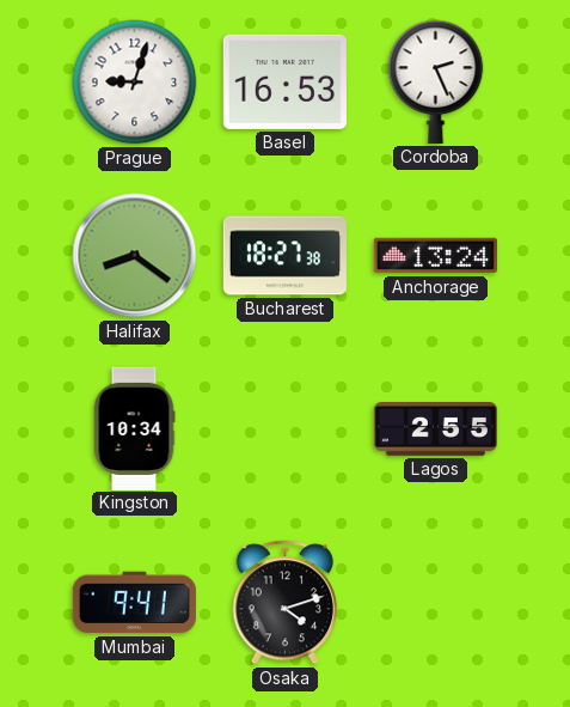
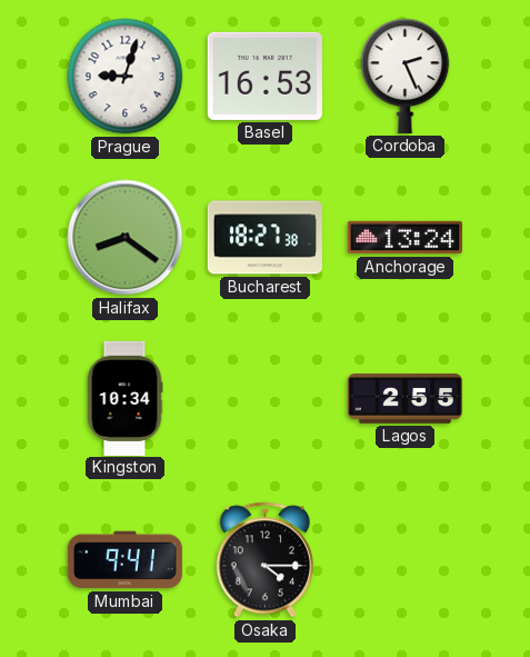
Osaka: 4:12 -> 4:15
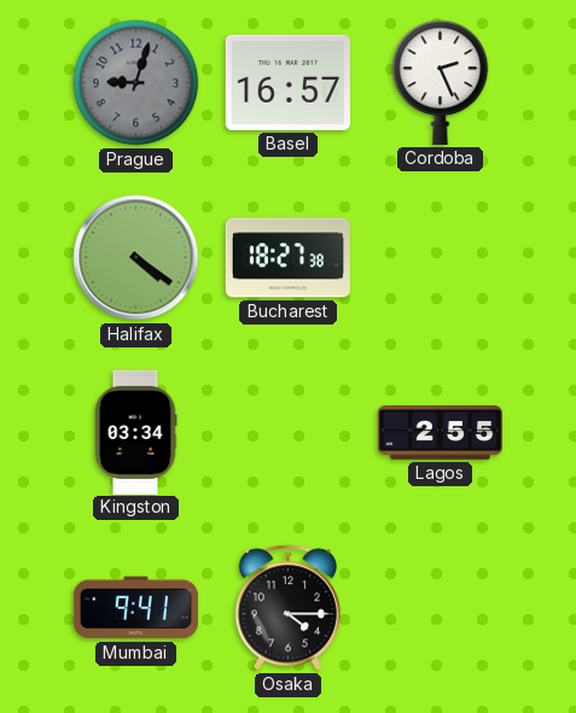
Prague dial: white -> grey
Basel: 16:53 -> 16:57
Halifax: 8:21 -> 4:21
Anchorage: 13:24 -> none
Kingston: 10:34 -> 03:34
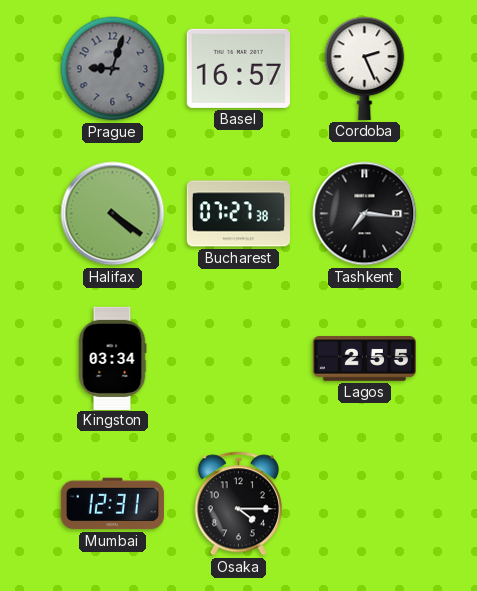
Bucharest: 18:27 -> 07:27
Tashkent: none -> 7:16
Mumbai: 9:41 -> 12:31
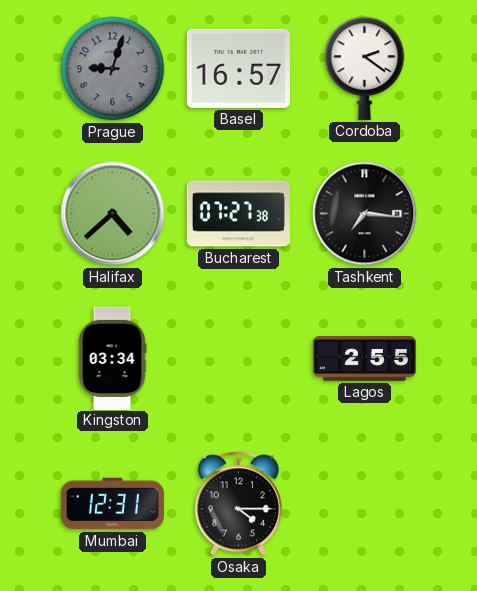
Cordoba: 2:26 -> 2:21
Halifax: 4:21 -> 4:38
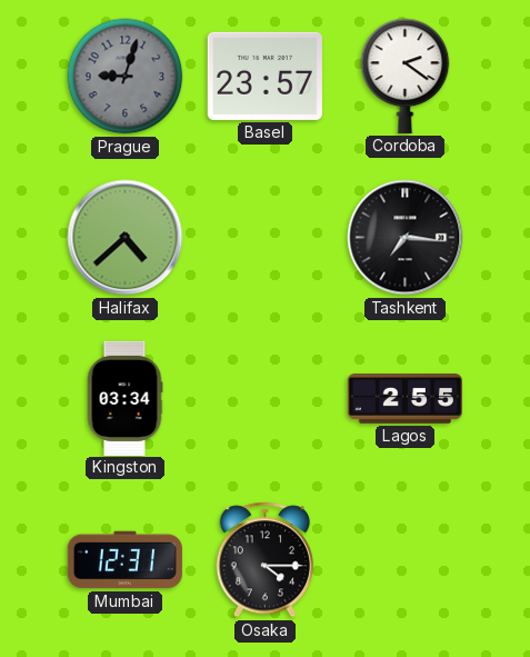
Basel: 16:57 -> 23:57
Bucharest: 07:27 -> none
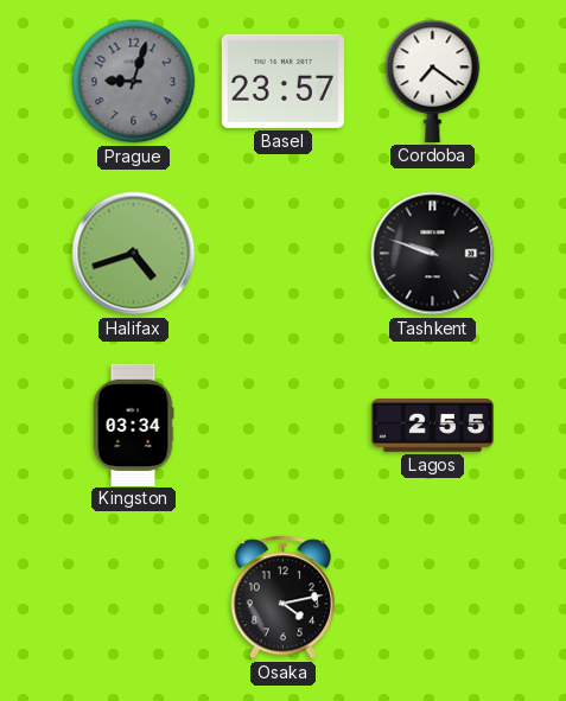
Cordoba: 2:21 -> 7:21
Halifax: 4:38 -> 4:42
Tashkent: 7:16 -> 9:48
Mumbai: 12:31 -> none
Osaka: 4:15 -> 4:13
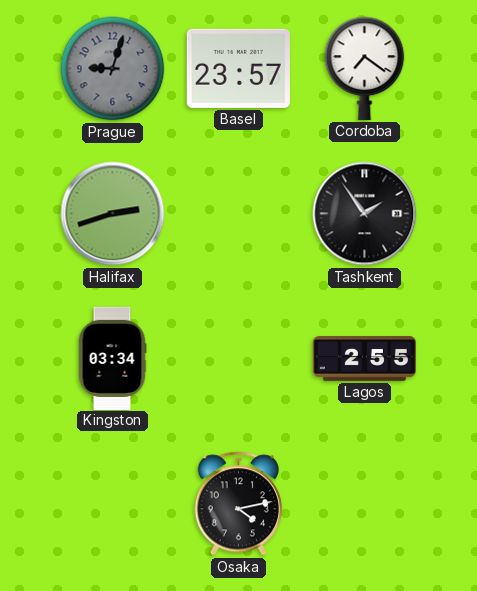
Halifax: 4:42 -> 2:42
Tashkent: 9:48 -> 1:54
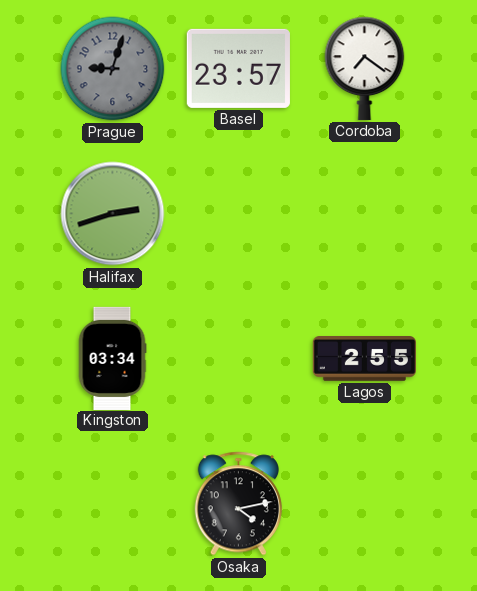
Tashkent: 1:54 -> none
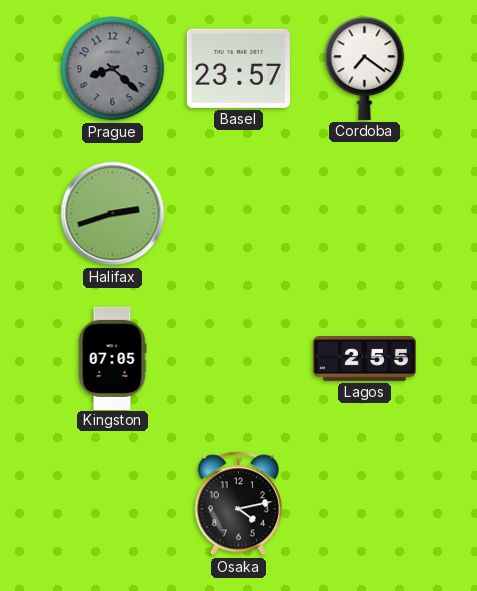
Prague: 9:03 -> 8:22
Kingston: 03:34 -> 07:05
